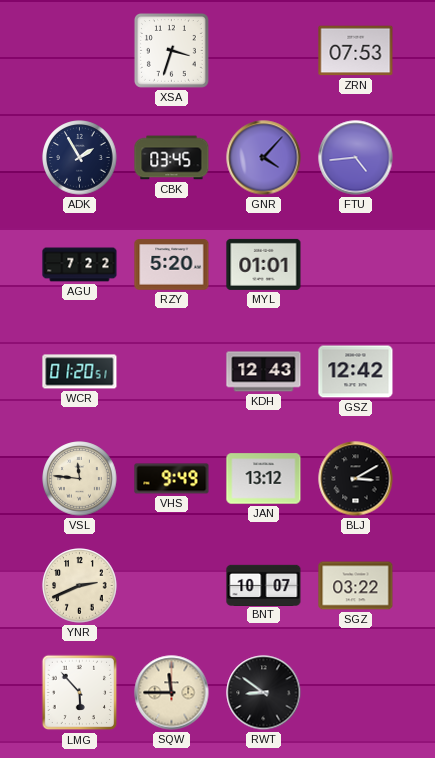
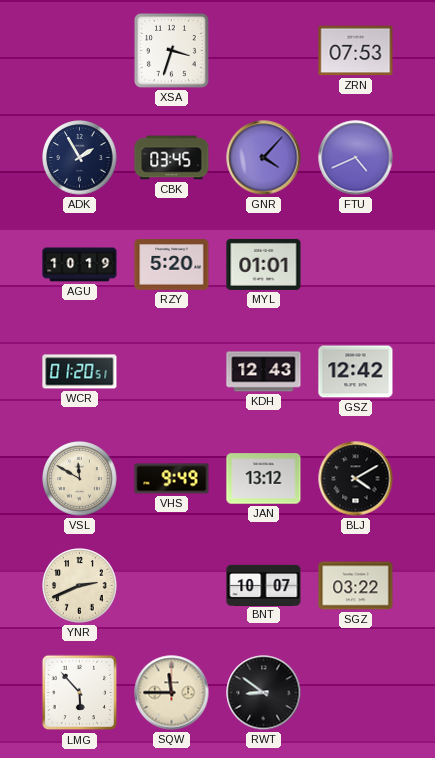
FTU: 4:44 -> 4:41
AGU: 7:22 -> 10:19
VSL: 11:46 -> 11:50
BLJ: 3:10 -> 4:10
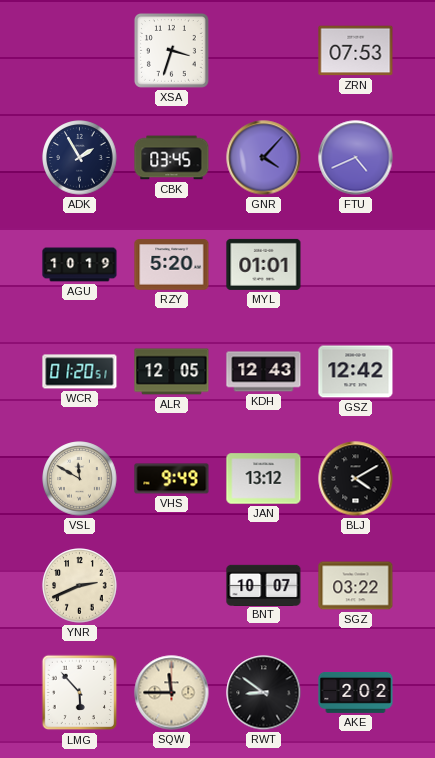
ALR: none -> 12:05
AKE: none -> 2:02
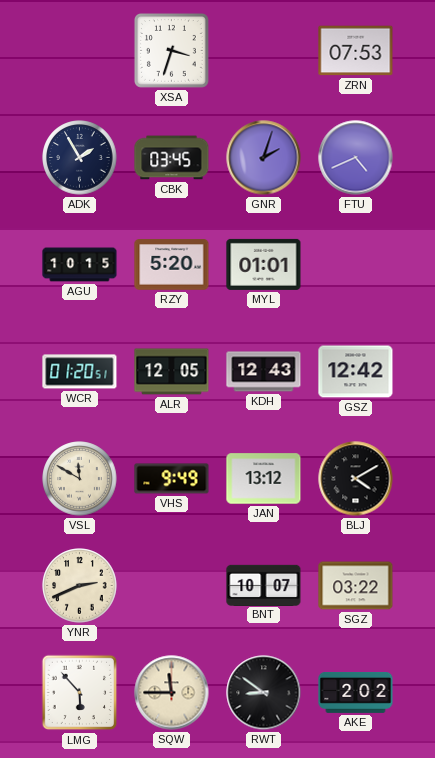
GNR: 4:07 -> 2:03
AGU: 10:19 -> 10:15
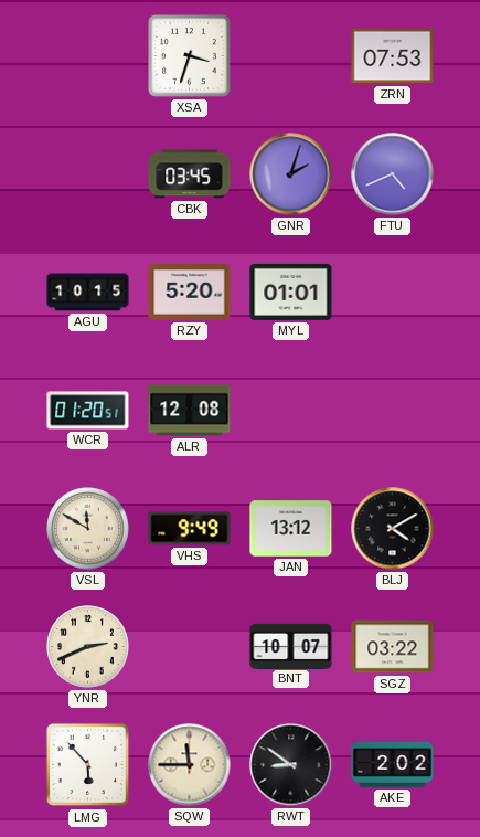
ADK: 1:55 -> none
ALR: 12:05 -> 12:08
KDH: 12:43 -> none
GSZ: 12:42 -> none
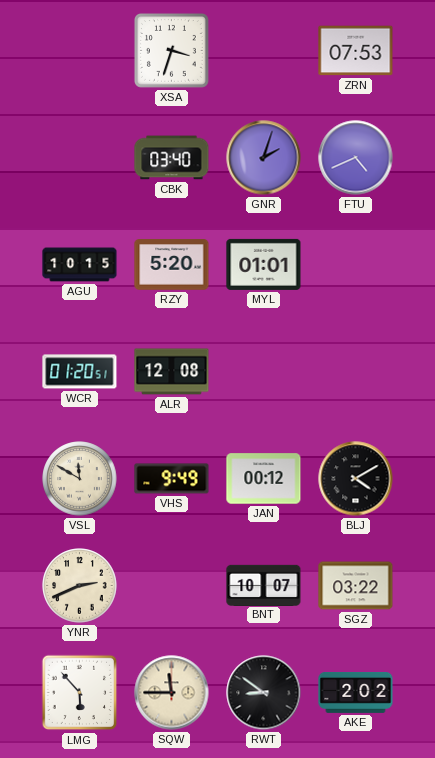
CBK: 03:45 -> 03:40
JAN: 13:12 -> 00:12
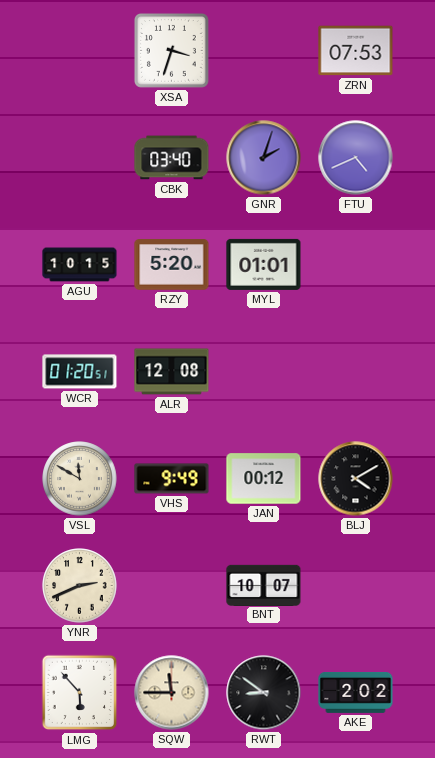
SGZ: 03:22 -> none
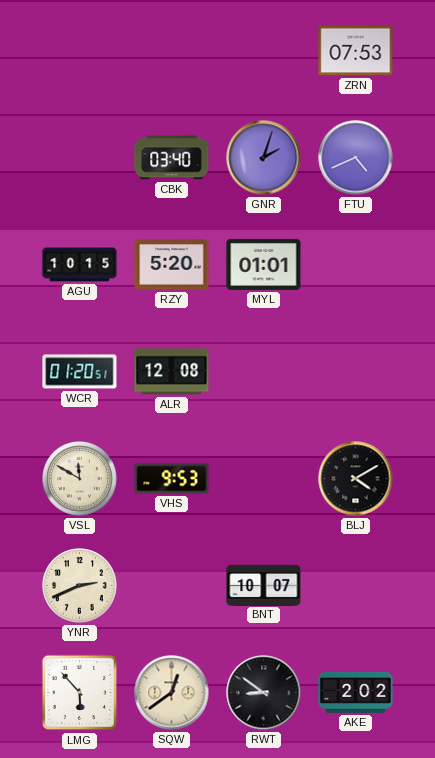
XSA: 3:33 -> none
VHS: 9:49 -> 9:53
JAN: 00:12 -> none
SQW: 11:45 -> 12:39
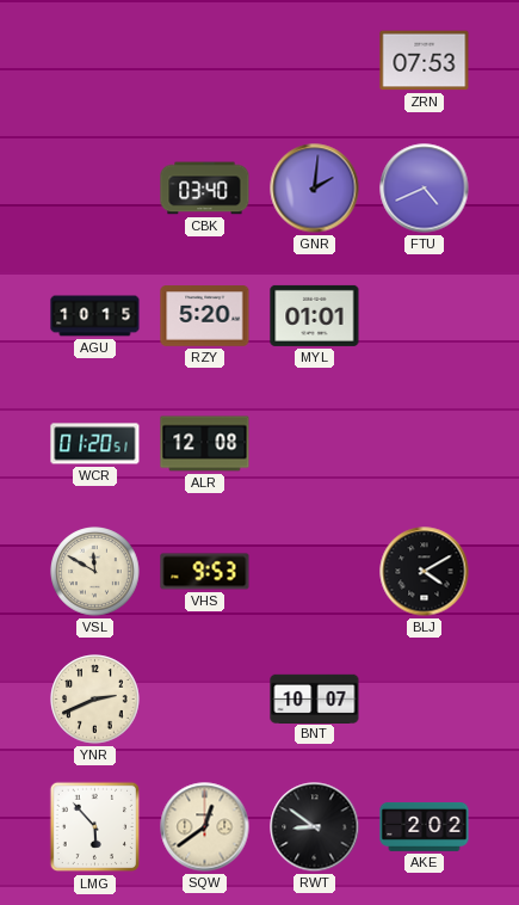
GNR: 2:03 -> 2:01
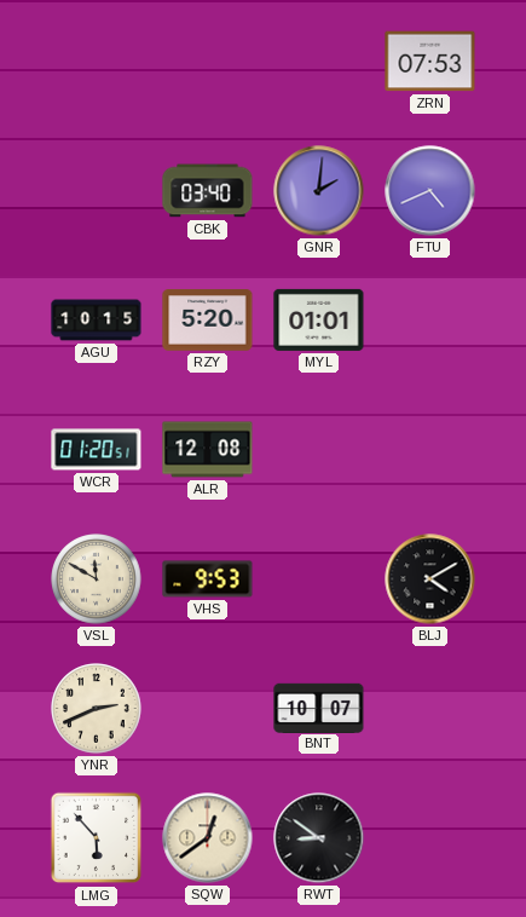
AKE: 2:02 -> none
